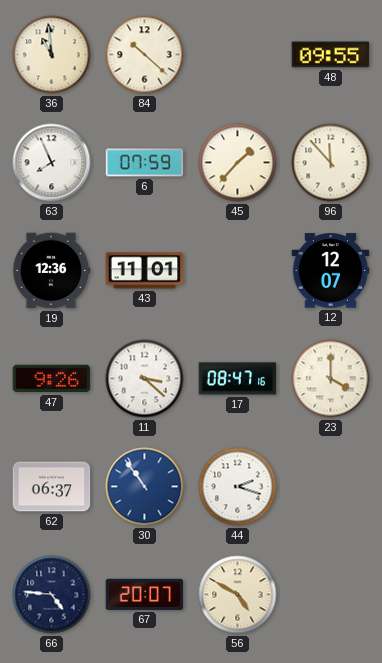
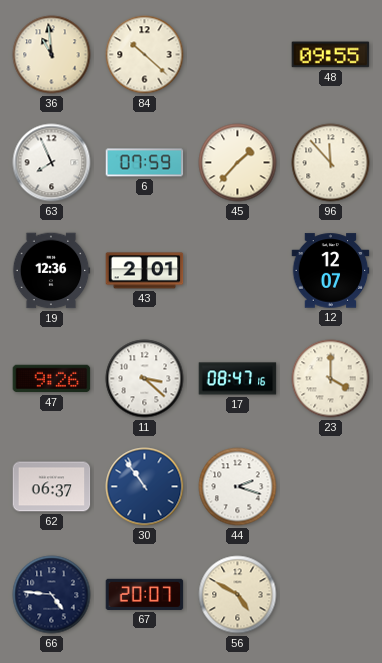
43: 11:01 -> 2:01
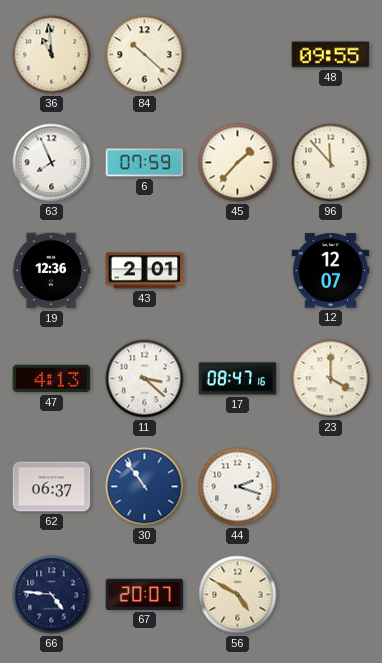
47: 9:26 -> 4:13
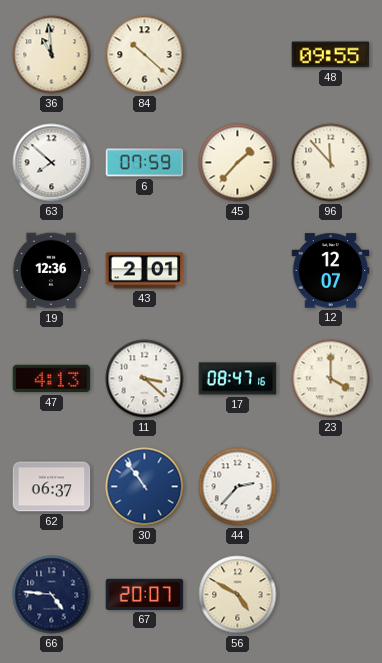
63: 7:56 -> 7:52
44: 2:18 -> 2:37
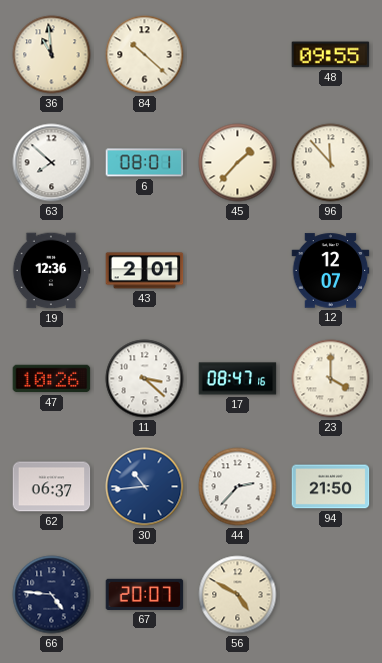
6: 07:59 -> 08:01
47: 4:13 -> 10:26
30: 10:54 -> 10:44
94: none -> 21:50
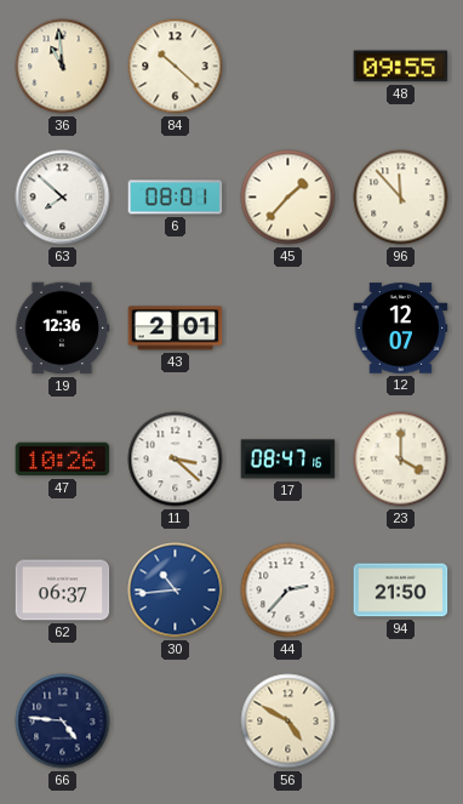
67: 20:07 -> none
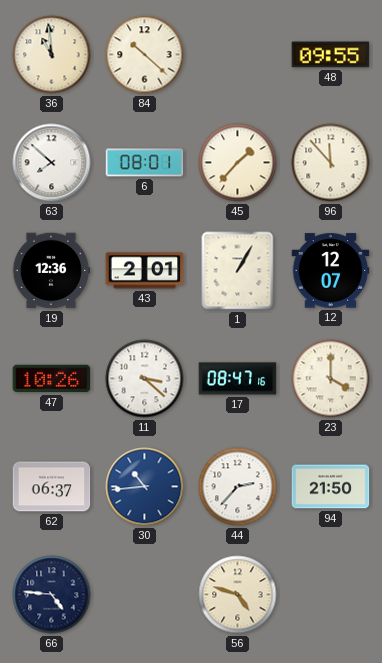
1: none -> 1:05
56: 4:50 -> 4:48
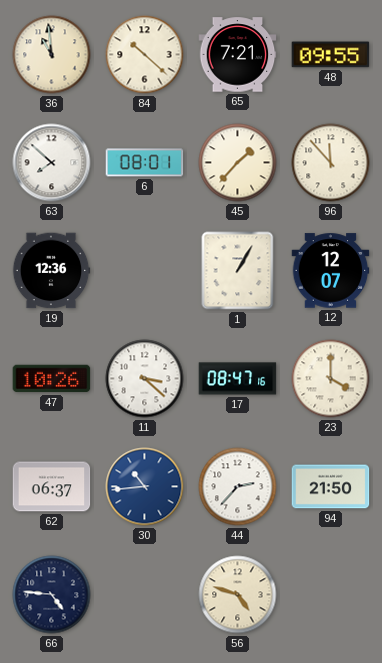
65: none -> 7:21
43: 2:01 -> none
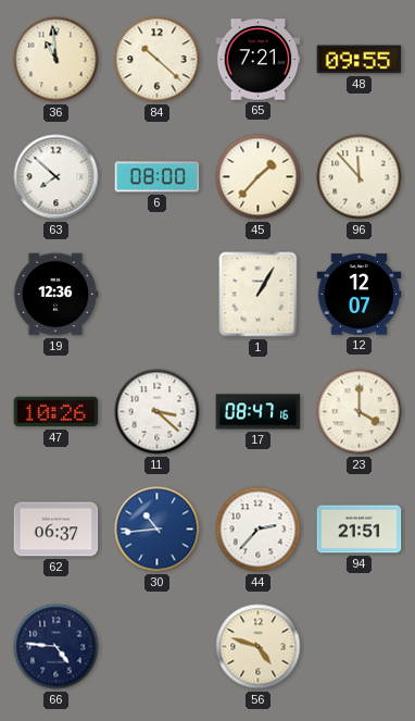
6: 08:01 -> 08:00
94: 21:50 -> 21:51
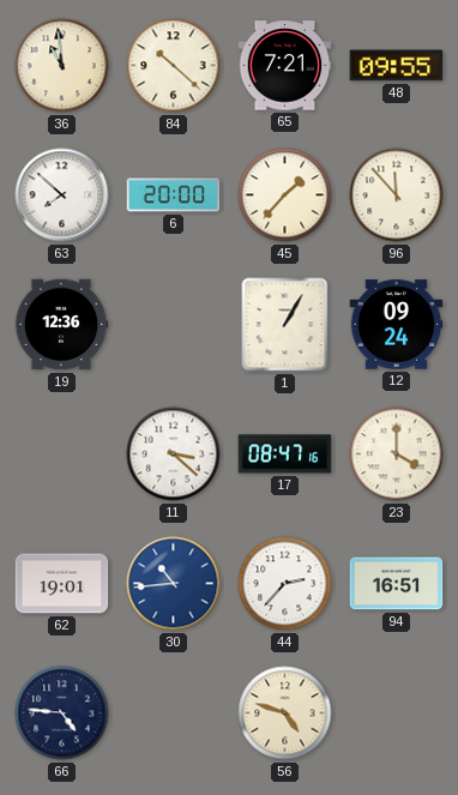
6: 08:00 -> 20:00
12: 12:07 -> 09:24
47: 10:26 -> none
62: 06:37 -> 19:01
94: 21:51 -> 16:51
